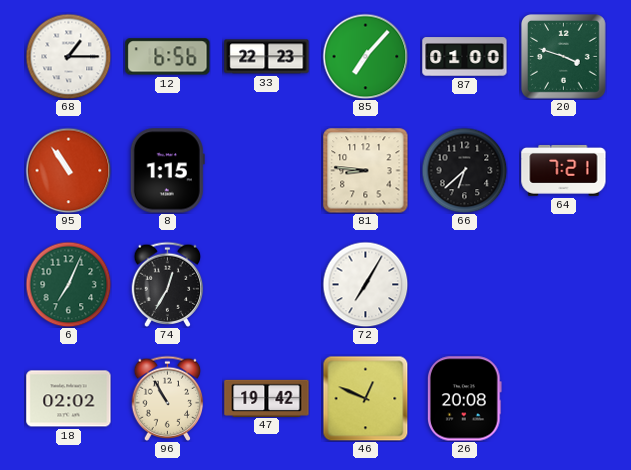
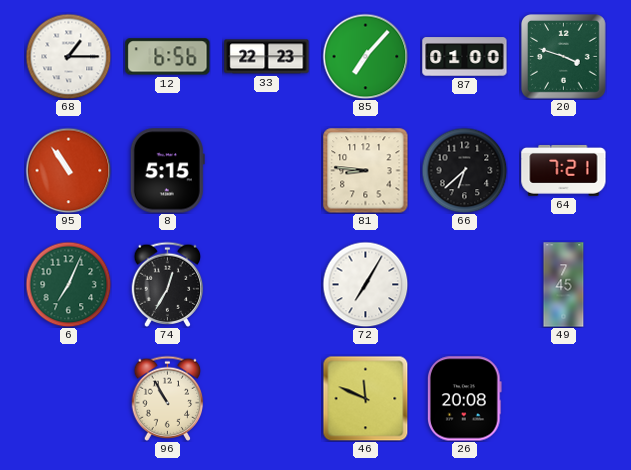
8: 1:15 -> 5:15
49: none -> 7:45
18: 02:02 -> none
47: 19:42 -> none
46: 12:49 -> 11:49
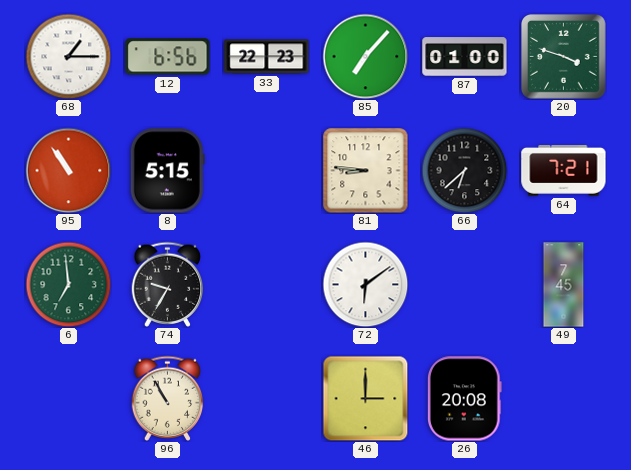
6: 7:04 -> 6:59
74: 12:35 -> 9:35
72: 7:05 -> 6:09
46: 11:49 -> 3:00
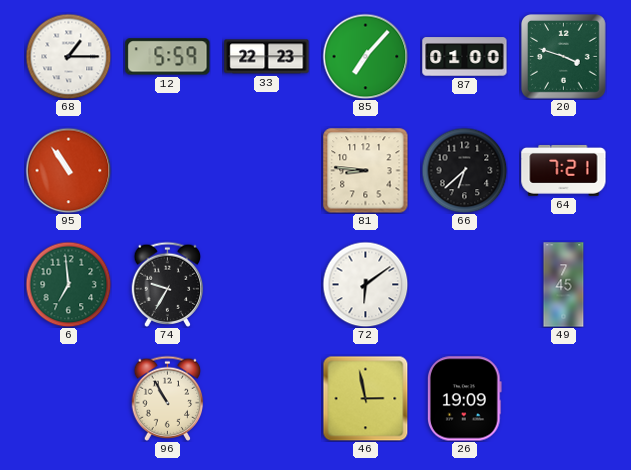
12: 6:56 -> 5:59
8: 5:15 -> none
46: 3:00 -> 2:58
26: 20:08 -> 19:09
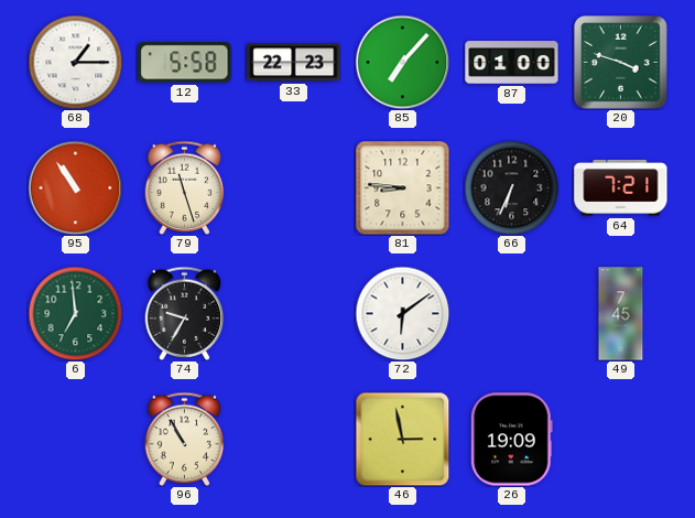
12: 5:59 -> 5:58
79: none -> 11:27
66: 6:38 -> 6:34
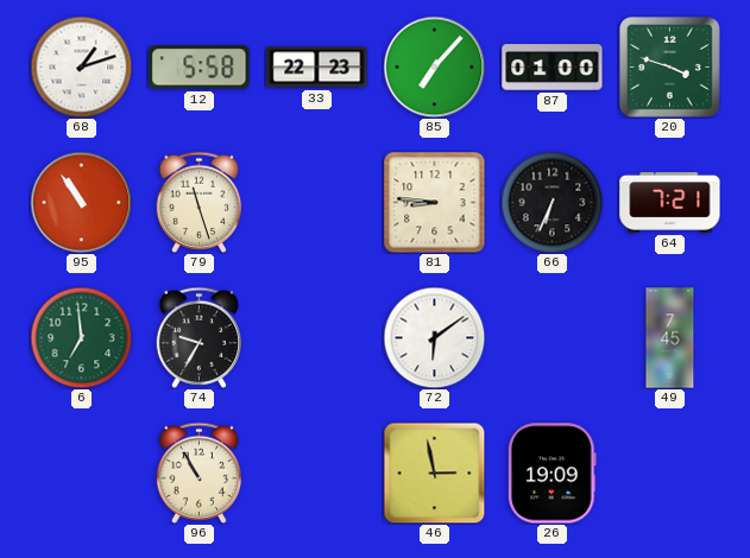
68: 1:15 -> 1:12
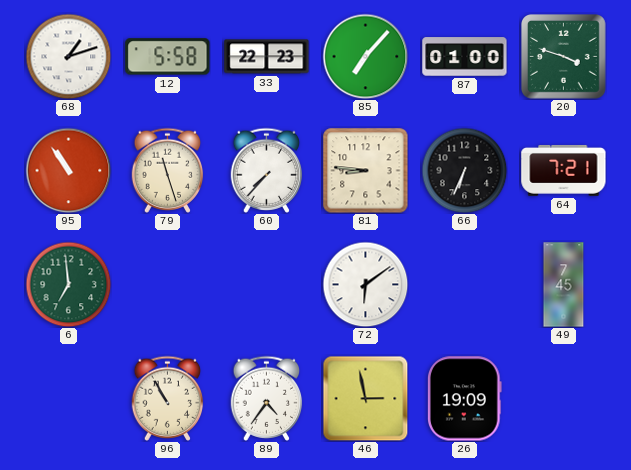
60: none -> 7:37
74: 9:35 -> none
89: none -> 4:36
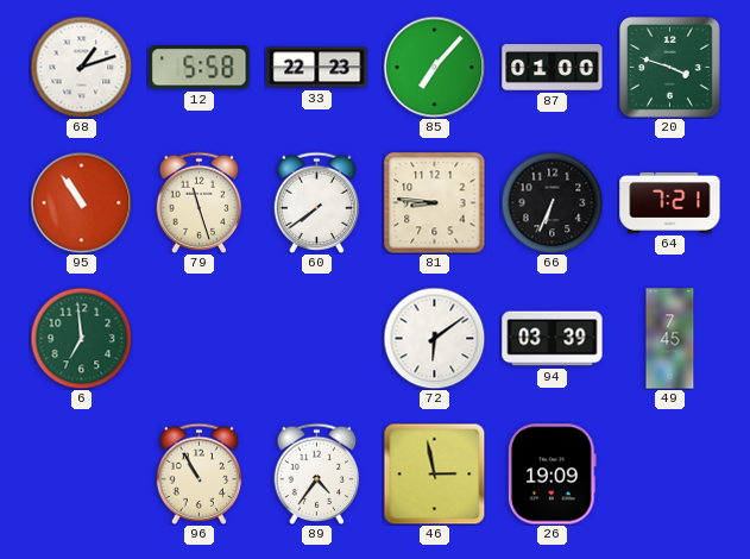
60: 7:37 -> 7:39
94: none -> 03:39
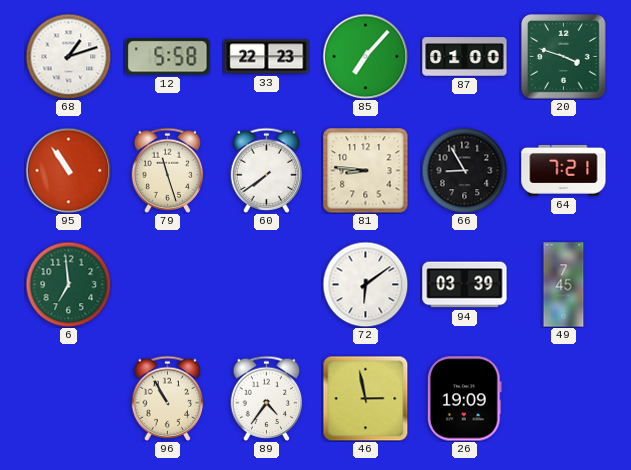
66: 6:34 -> 8:55
